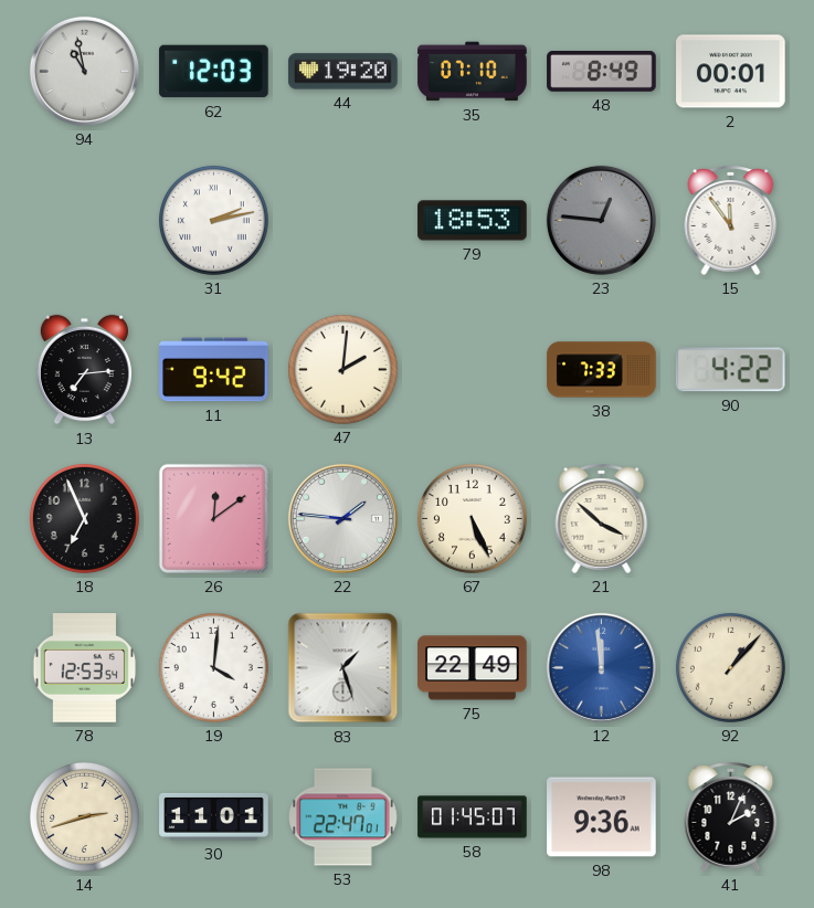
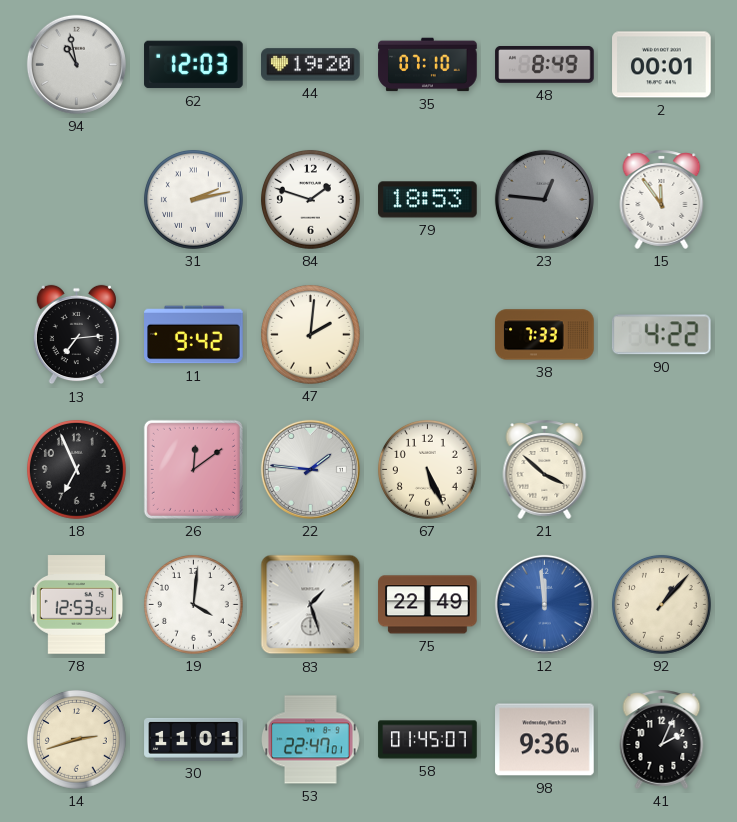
84: none -> 1:48
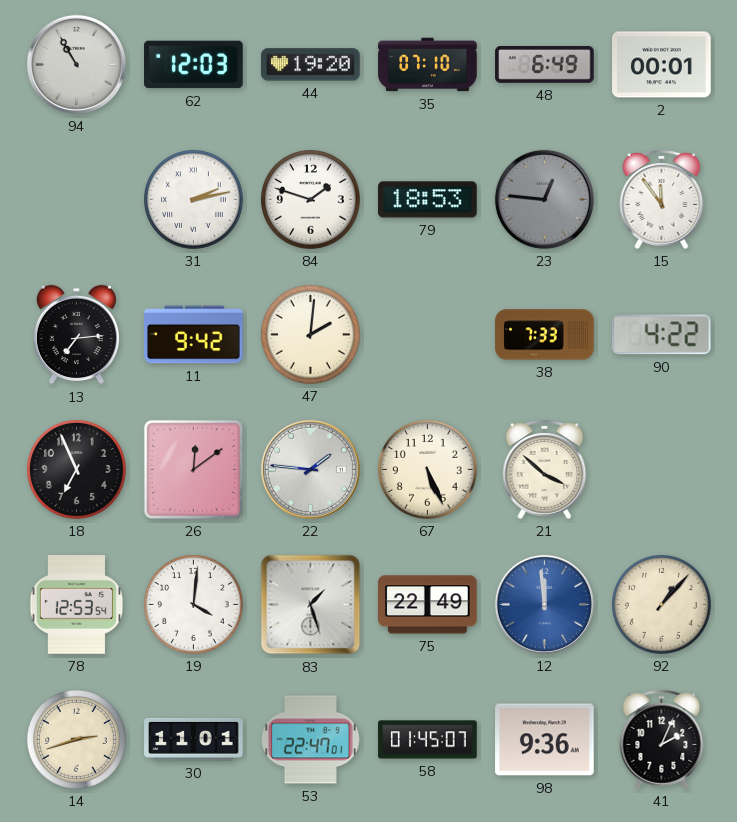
94: 10:58 -> 10:55
48: 8:49 -> 6:49
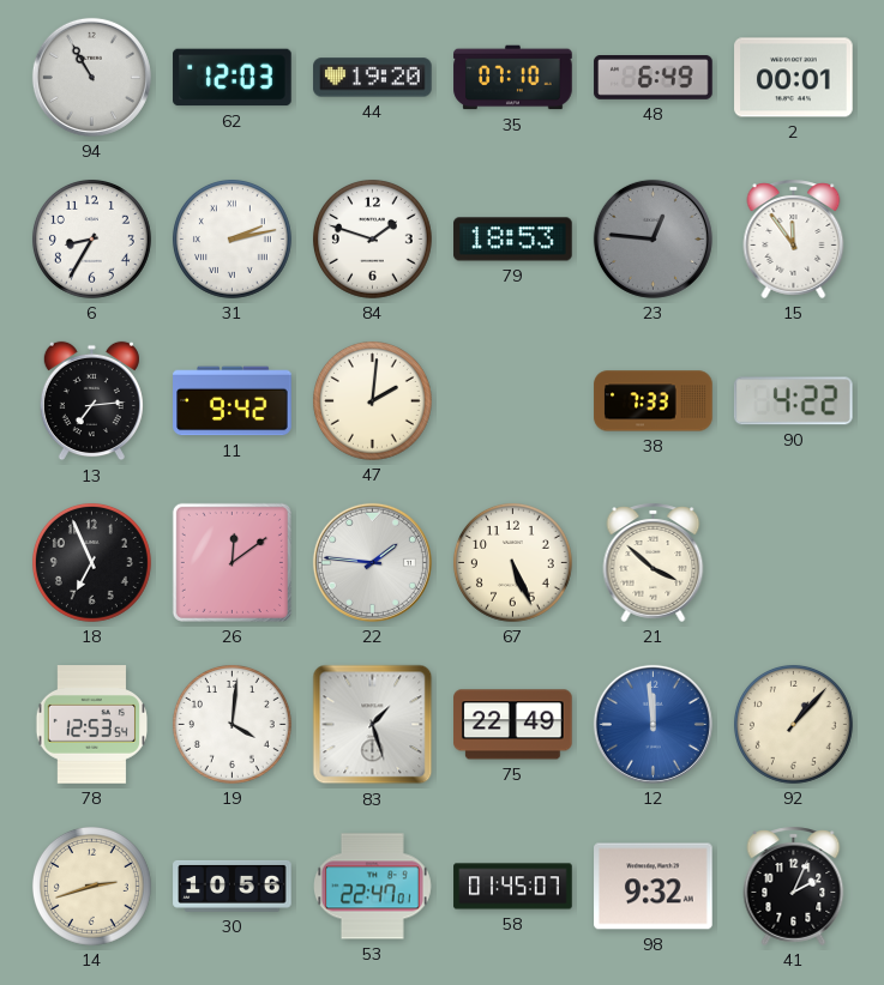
6: none -> 8:35
30: 11:01 -> 10:56
98: 9:36 -> 9:32
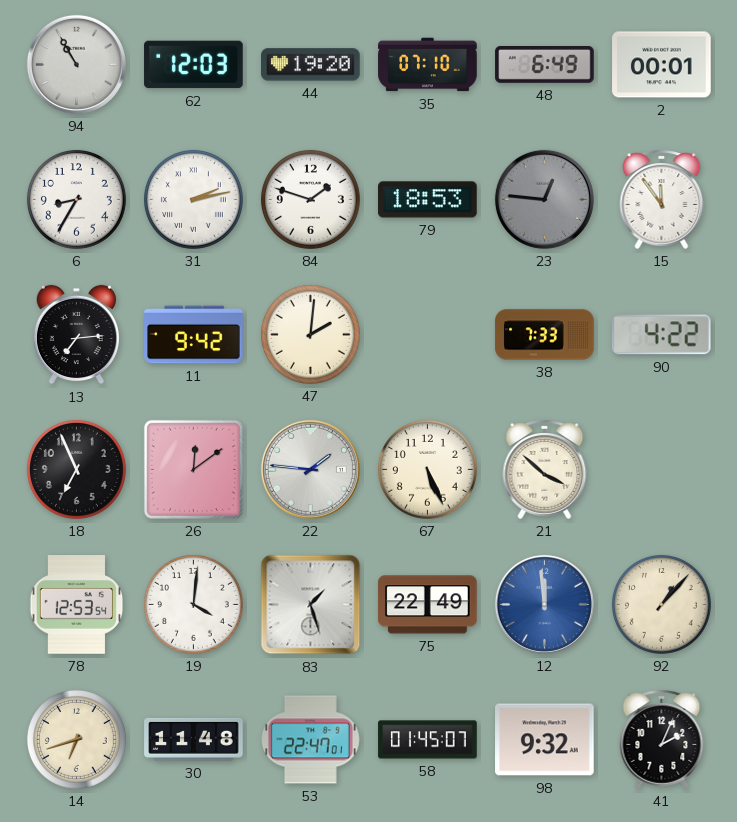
14: 2:42 -> 6:42
30: 10:56 -> 11:48
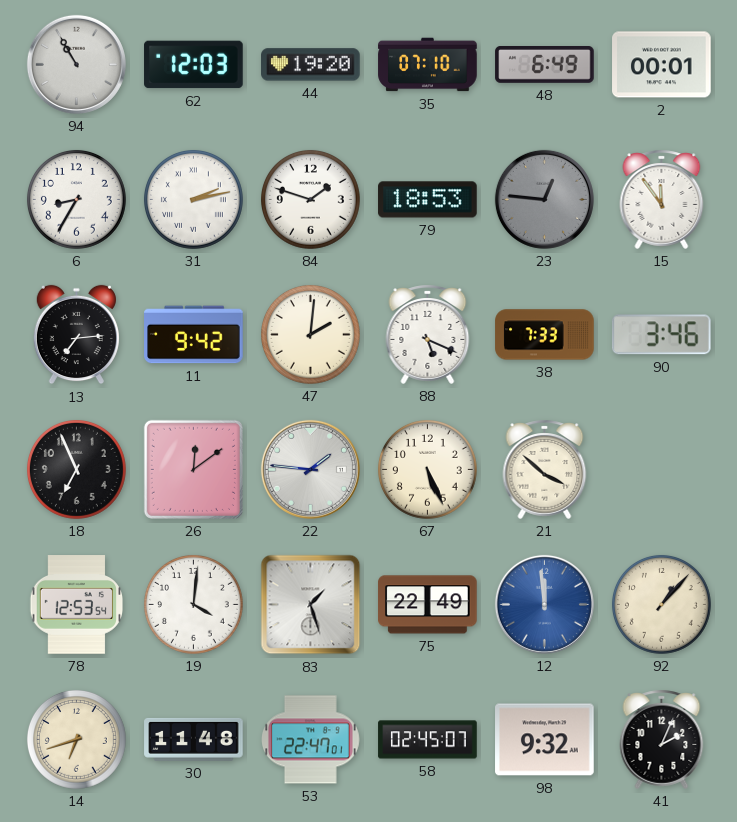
88: none -> 5:19
90: 4:22 -> 3:46
58: 01:45 -> 02:45
